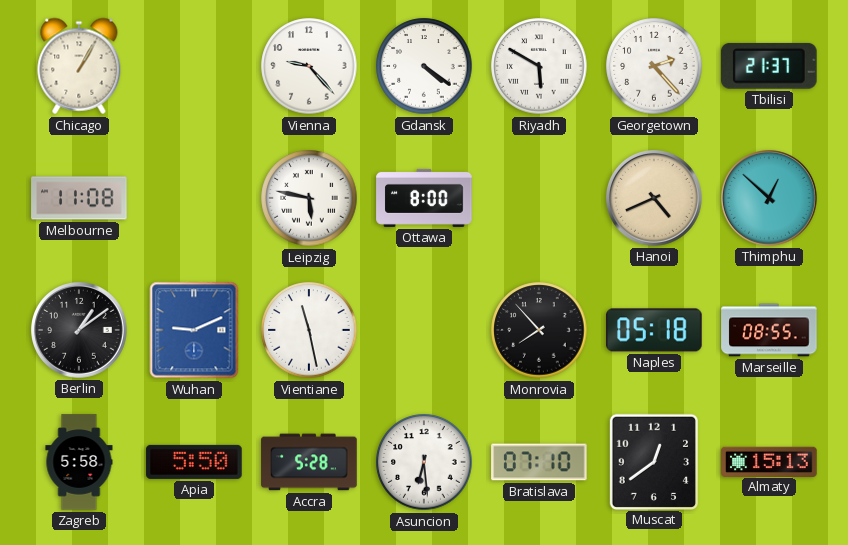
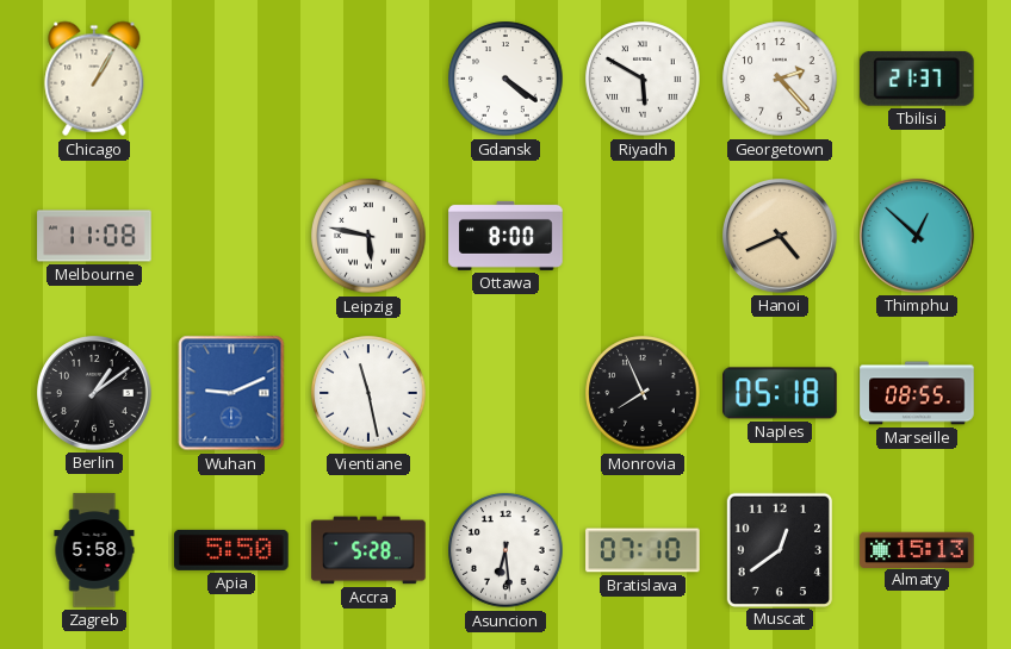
Vienna: 9:23 -> none
Monrovia: 7:53 -> 7:56
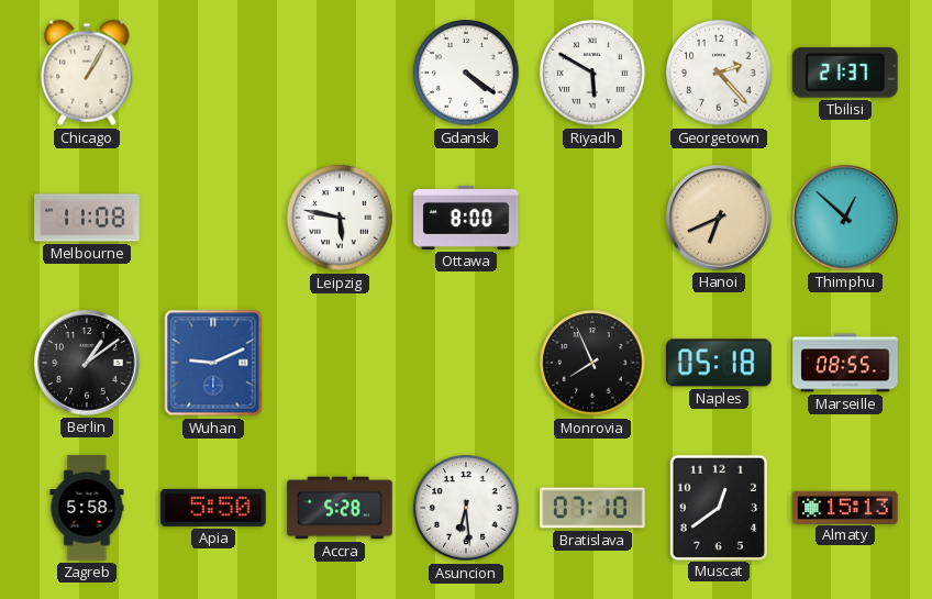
Hanoi: 4:41 -> 6:41
Vientiane: 11:28 -> none
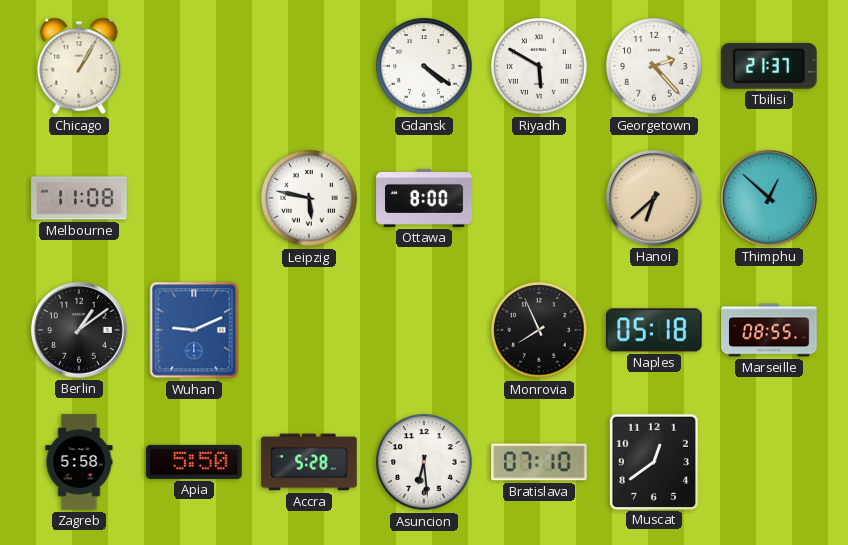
Hanoi: 6:41 -> 6:38
Almaty: 15:13 -> none
